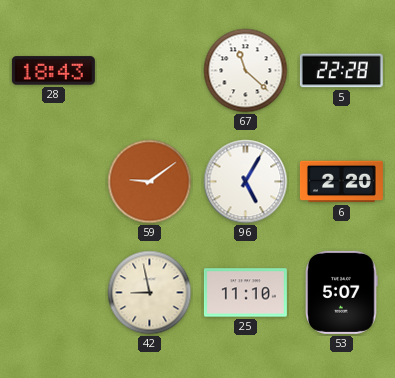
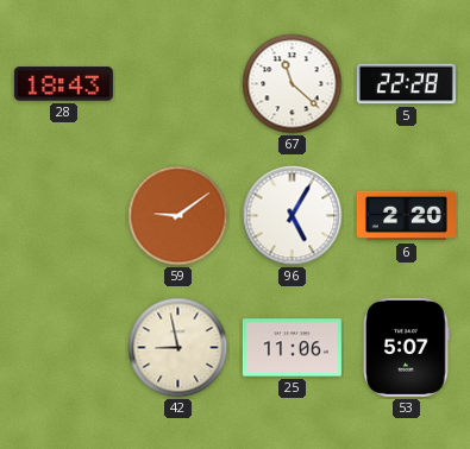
25: 11:10 -> 11:06
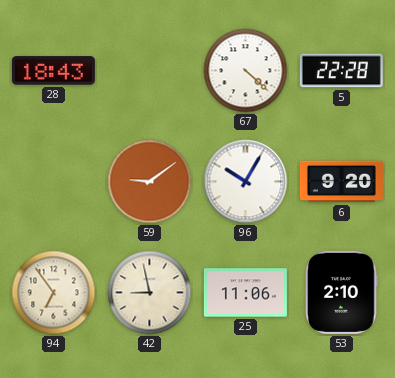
67: 11:22 -> 4:22
96: 5:05 -> 10:05
6: 2:20 -> 9:20
94: none -> 6:54
53: 5:07 -> 2:10
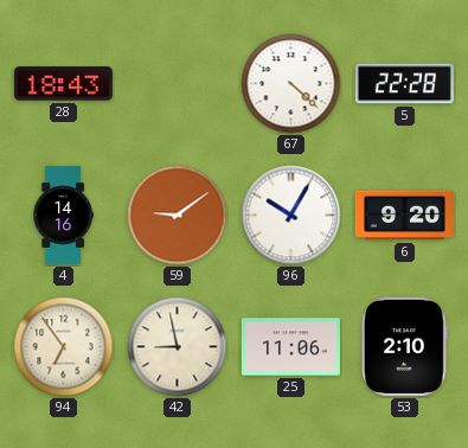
4: none -> 14:16
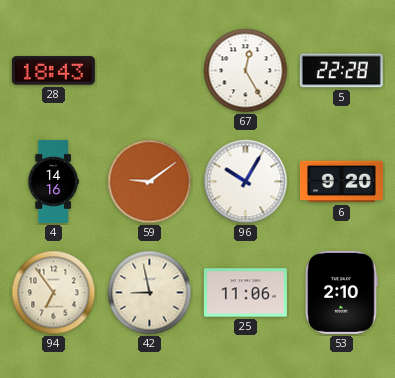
67: 4:22 -> 12:25
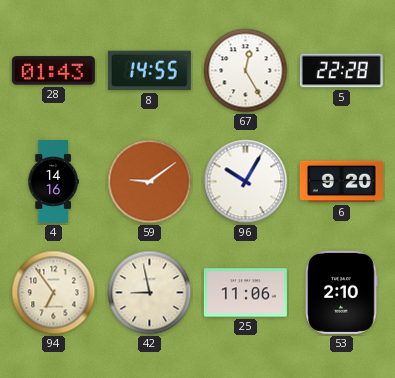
28: 18:43 -> 01:43
8: none -> 14:55
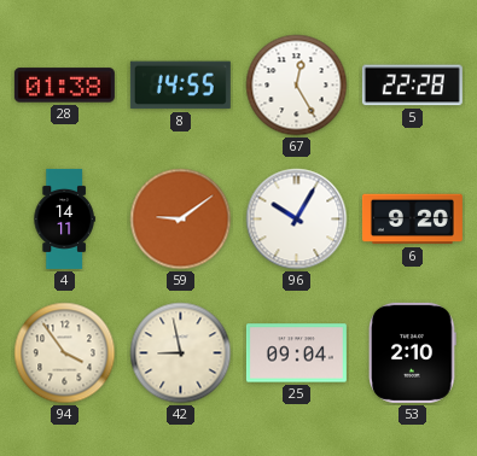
28: 01:43 -> 01:38
4: 14:16 -> 14:11
94: 6:54 -> 3:54
25: 11:06 -> 09:04
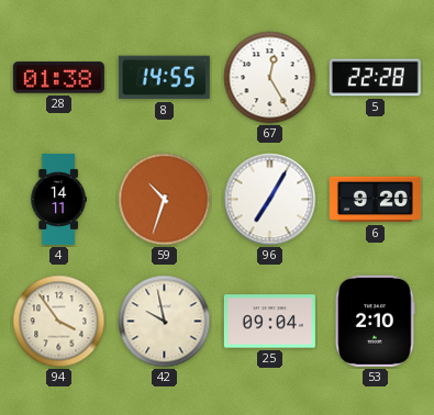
59: 9:09 -> 10:33
96: 10:05 -> 7:05
42: 8:58 -> 9:58
